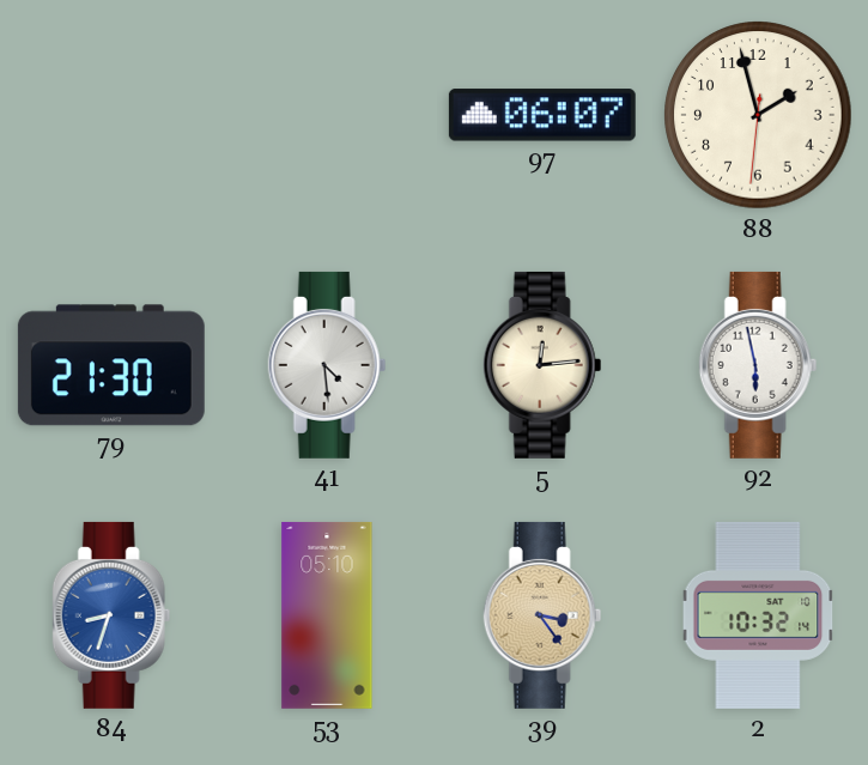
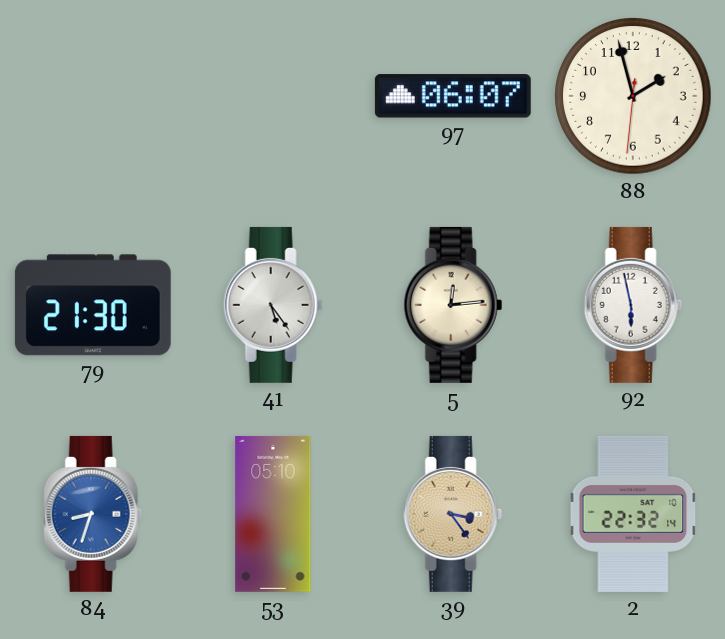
41: 4:29 -> 5:24
2: 10:32 -> 22:32
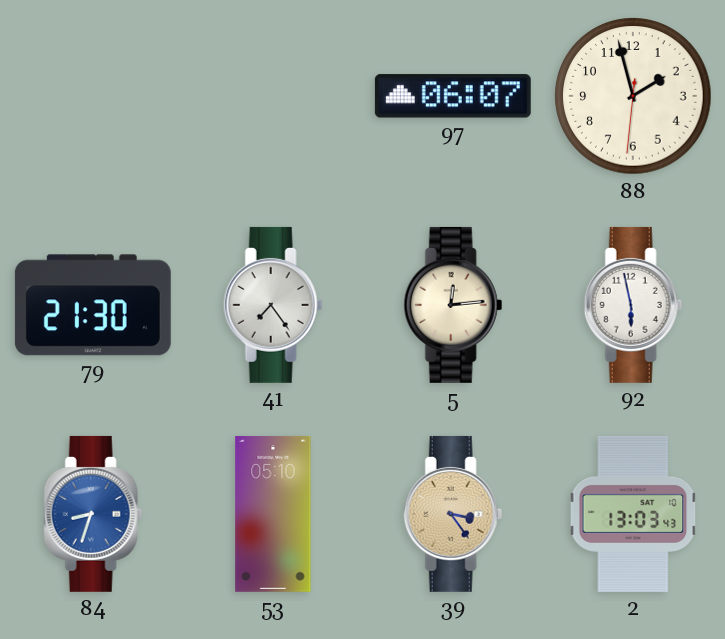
41: 5:24 -> 7:24
2: 22:32 -> 13:03
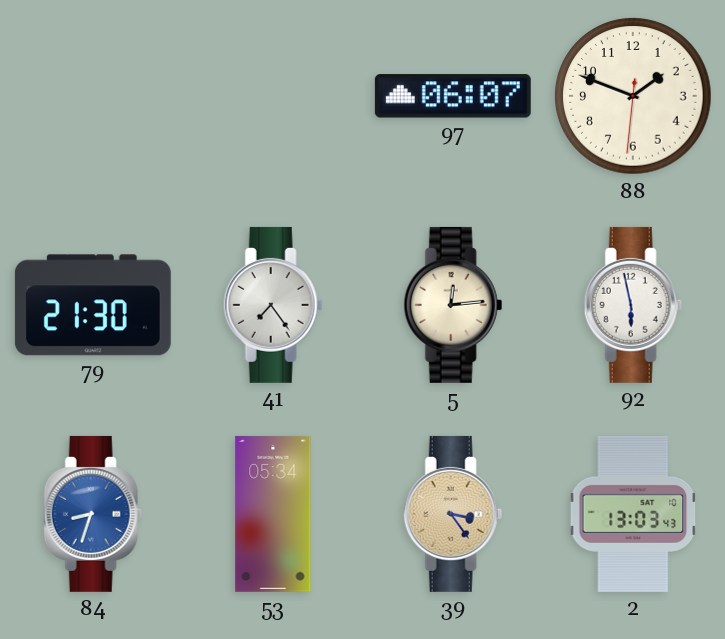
88: 1:57 -> 1:48
53: 05:10 -> 05:34
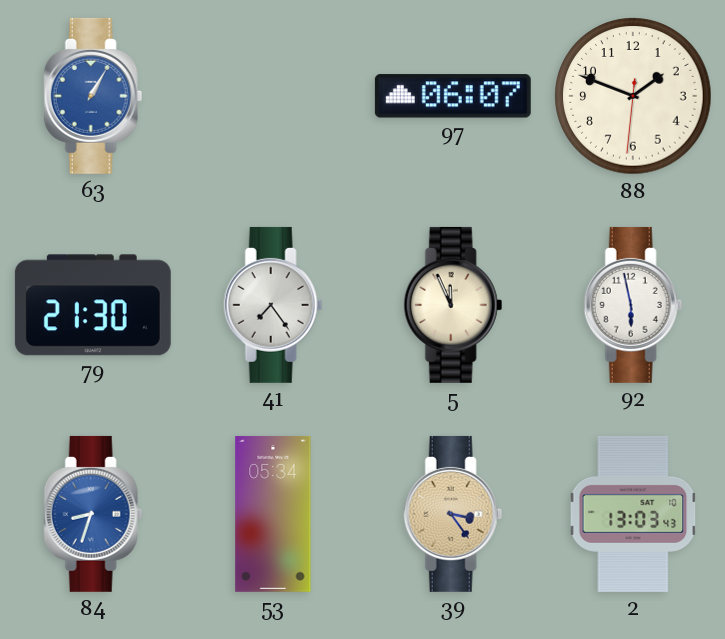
63: none -> 1:05
5: 12:14 -> 11:56
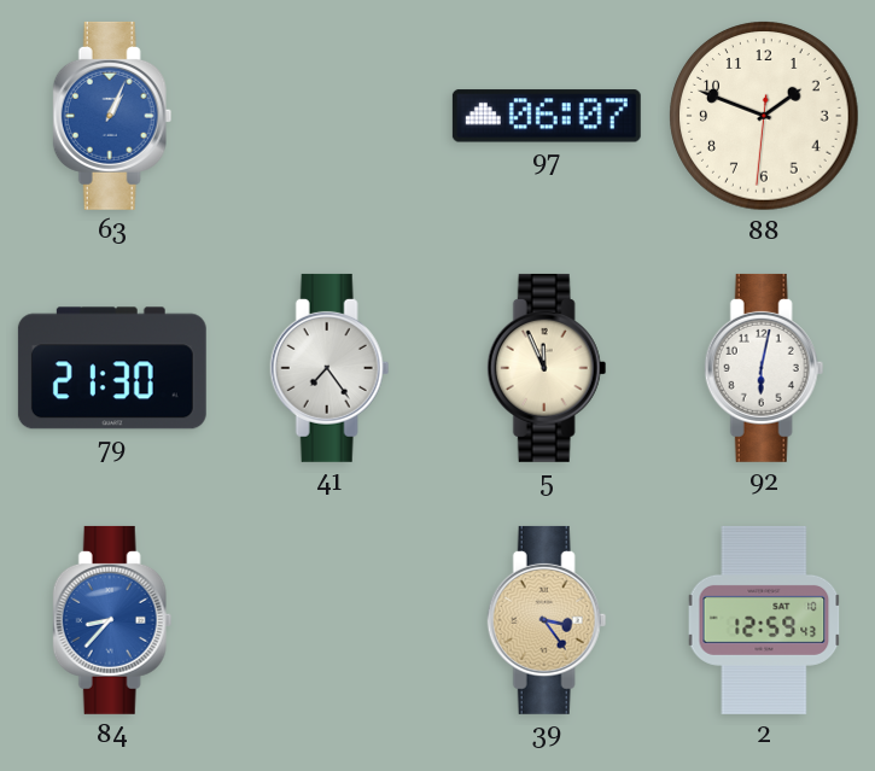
63: 1:05 -> 1:04
92: 5:58 -> 6:02
84: 8:33 -> 8:37
53: 05:34 -> none
2: 13:03 -> 12:59
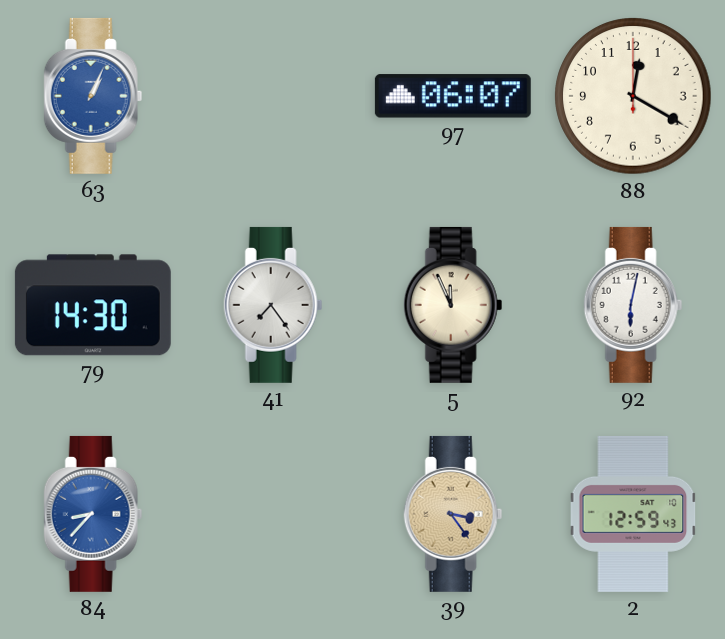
88: 1:48 -> 12:20
79: 21:30 -> 14:30
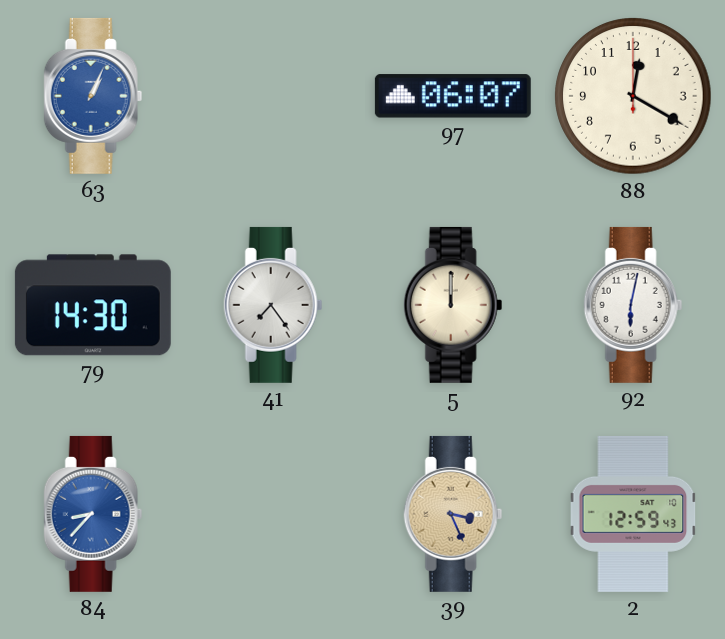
5: 11:56 -> 12:00
39: 3:24 -> 3:26
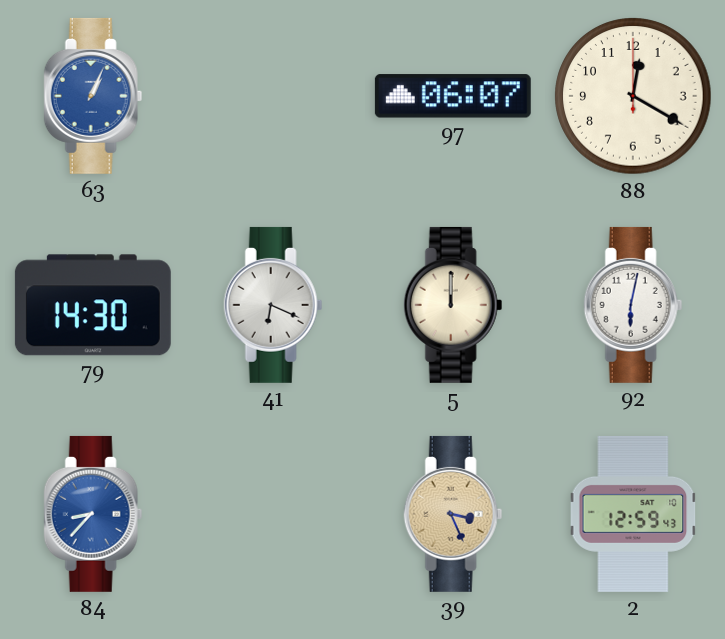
41: 7:24 -> 6:19
